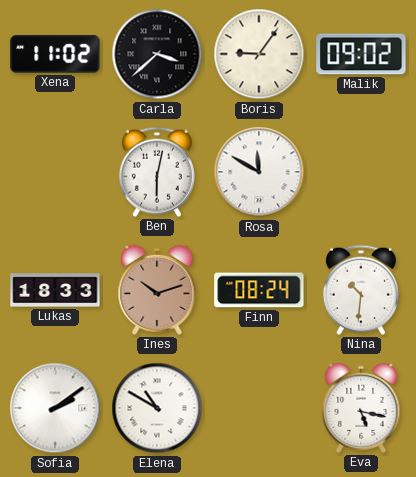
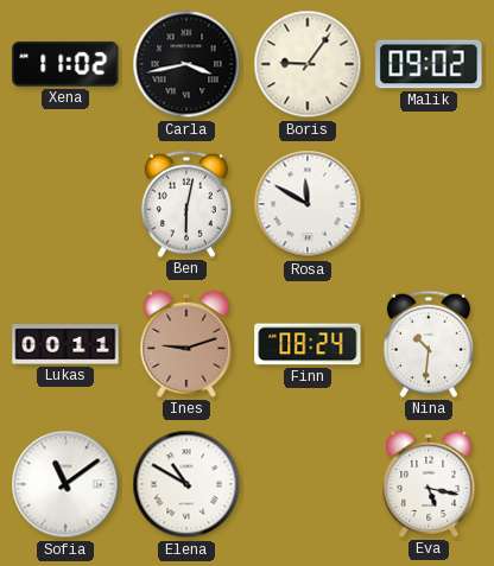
Carla: 3:38 -> 3:43
Lukas: 18:33 -> 00:11
Ines: 10:12 -> 9:12
Sofia: 2:09 -> 11:09
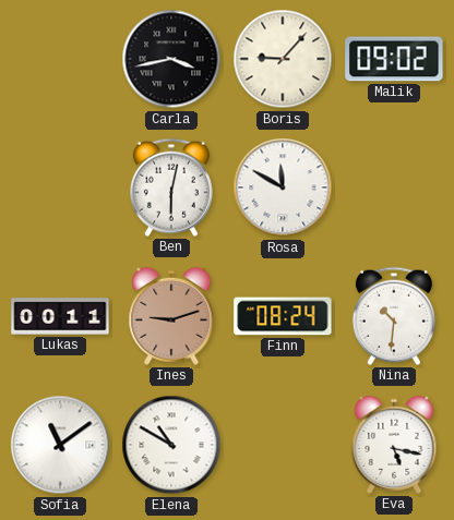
Xena: 11:02 -> none
Boris: 9:06 -> 9:07
